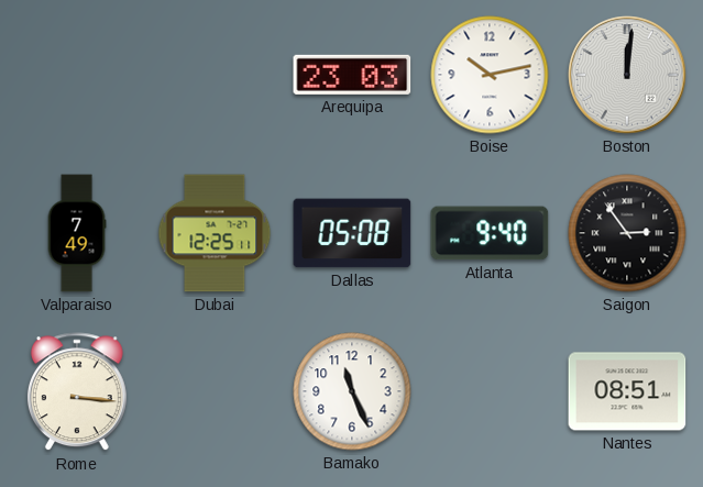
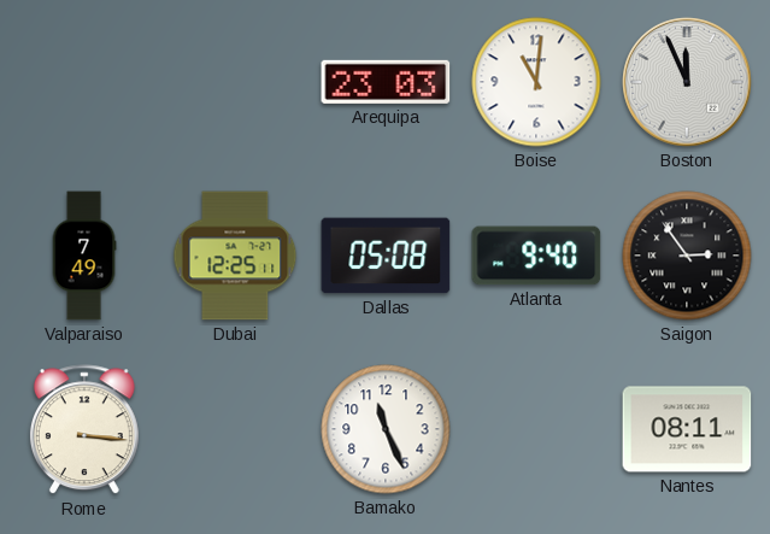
Boise: 10:13 -> 11:01
Boston: 12:01 -> 11:56
Nantes: 08:51 -> 08:11
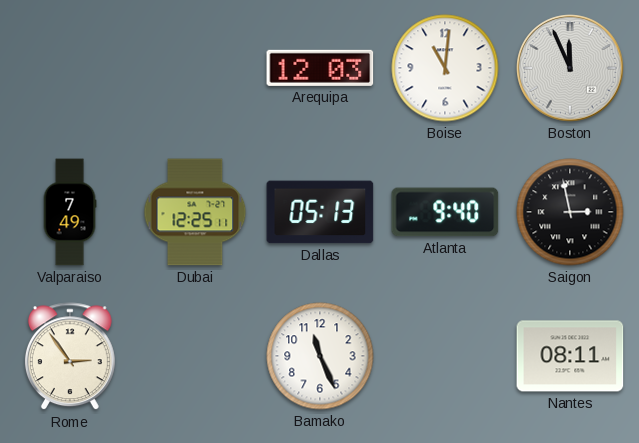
Arequipa: 23:03 -> 12:03
Dallas: 05:08 -> 05:13
Saigon: 2:54 -> 2:58
Rome: 3:16 -> 2:54
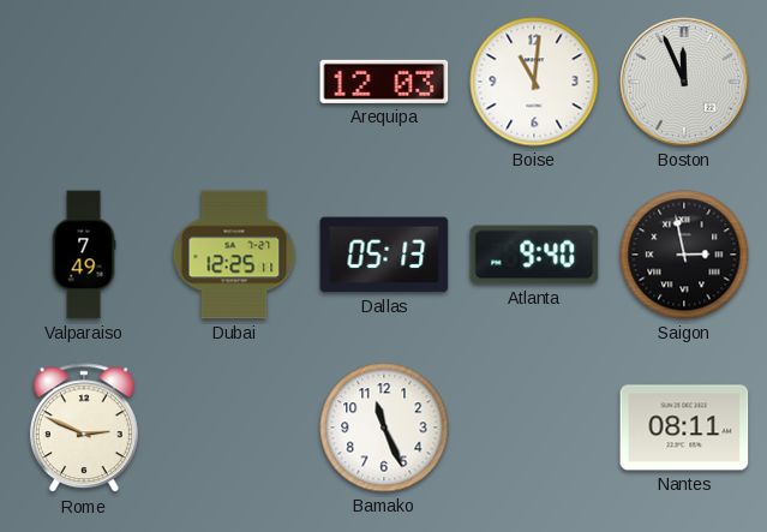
Rome: 2:54 -> 2:49
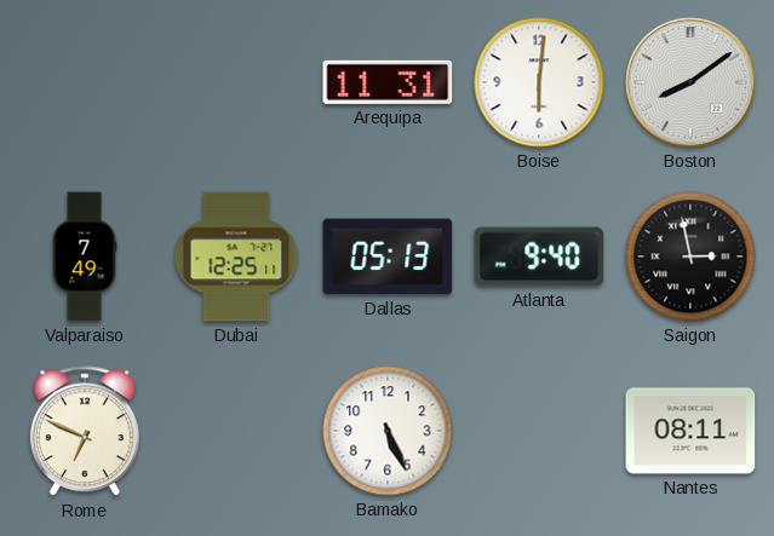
Arequipa: 12:03 -> 11:31
Boise: 11:01 -> 6:01
Boston: 11:56 -> 8:09
Rome: 2:49 -> 6:49
Bamako: 11:26 -> 5:26
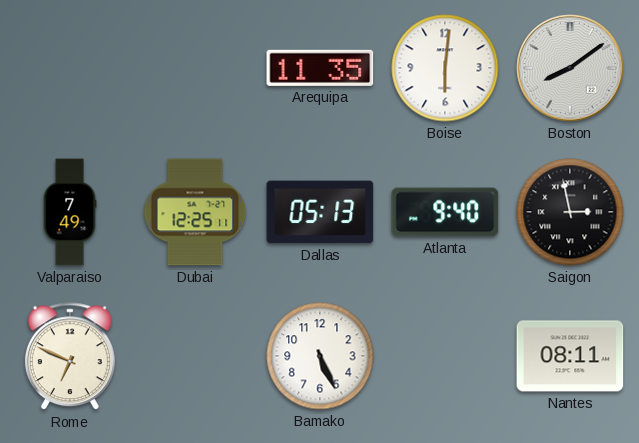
Arequipa: 11:31 -> 11:35
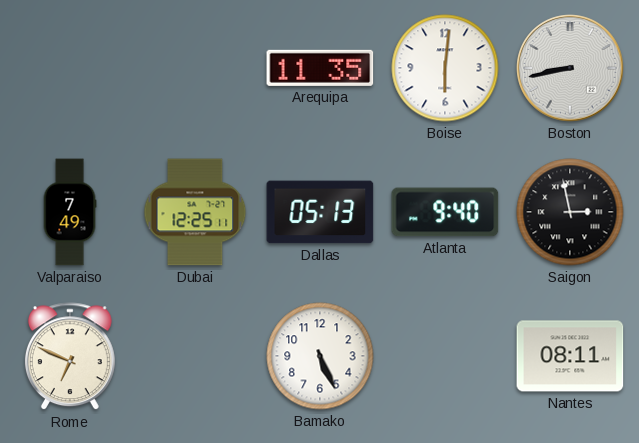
Boston: 8:09 -> 8:43
